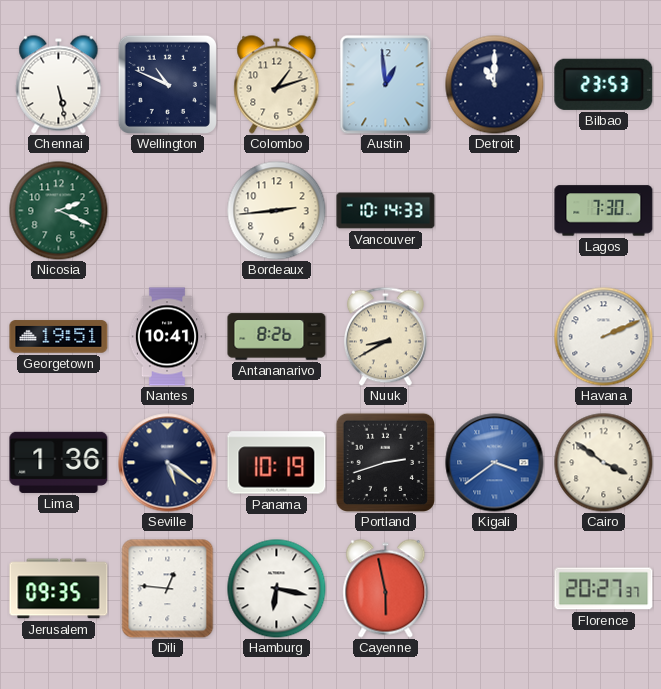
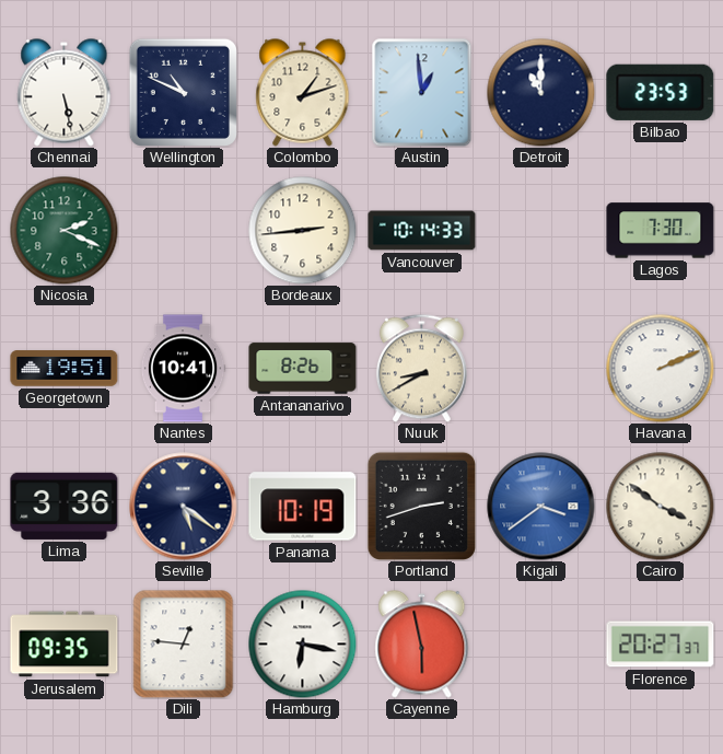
Lima: 1:36 -> 3:36
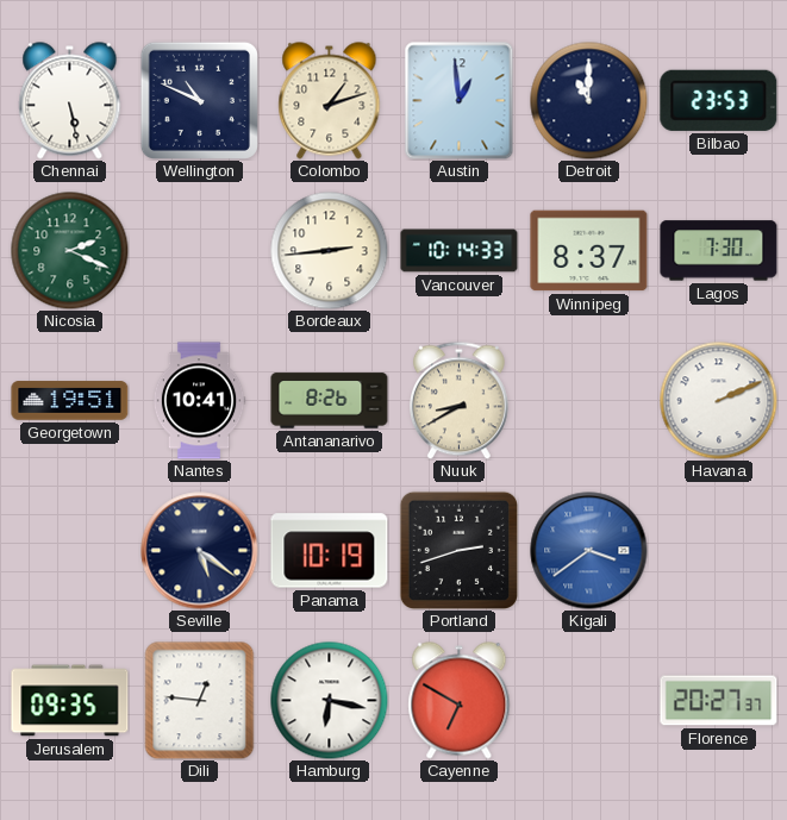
Winnipeg: none -> 8:37
Lima: 3:36 -> none
Cairo: 3:51 -> none
Cayenne: 5:58 -> 6:50
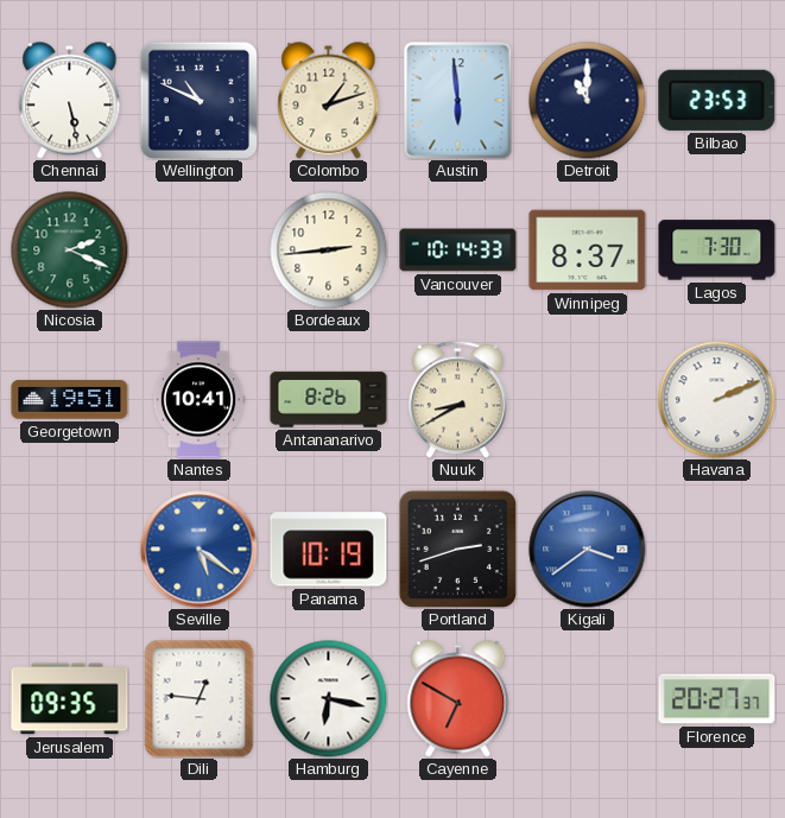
Austin: 12:59 -> 5:59
Seville dial: navy -> blue
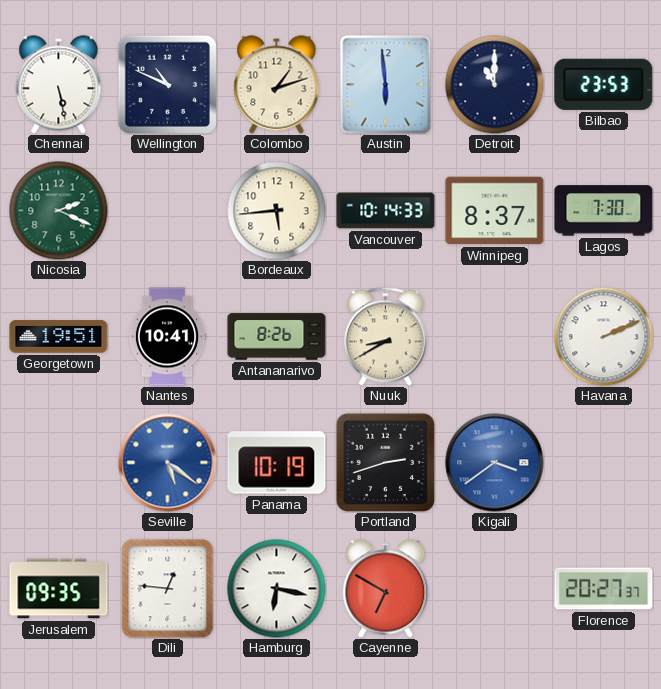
Bordeaux: 2:44 -> 5:44
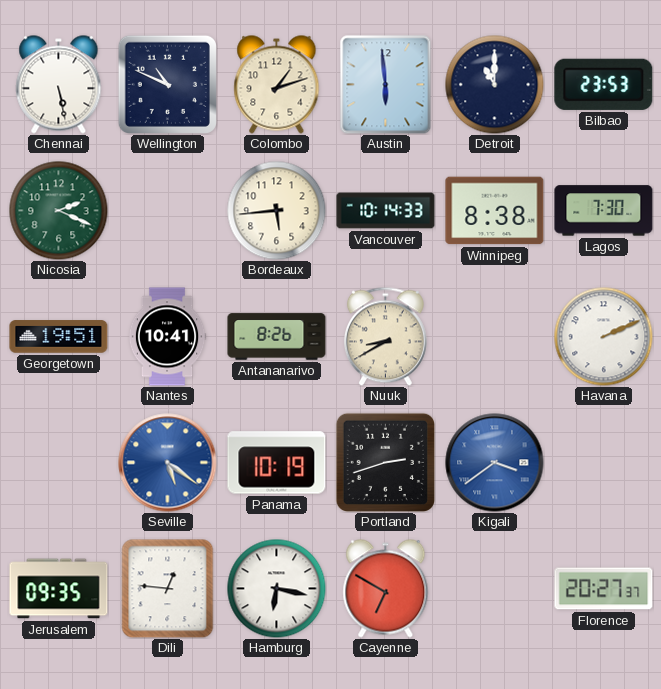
Winnipeg: 8:37 -> 8:38
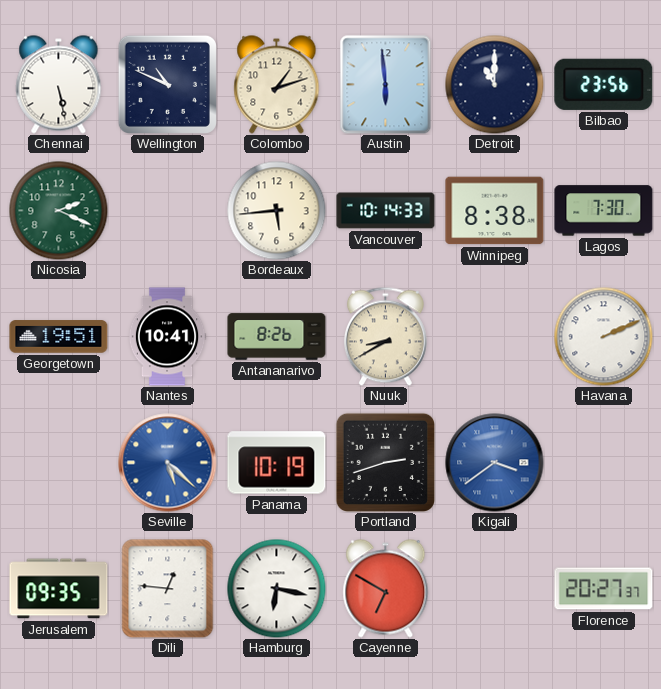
Bilbao: 23:53 -> 23:56
Seville: 5:21 -> 5:22
